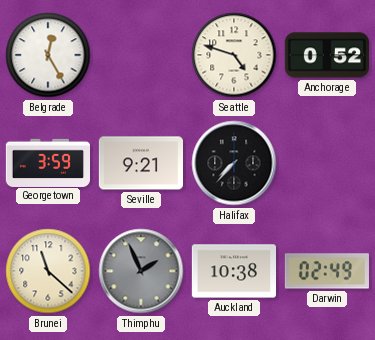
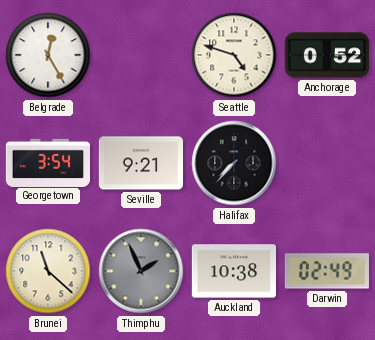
Georgetown: 3:59 -> 3:54
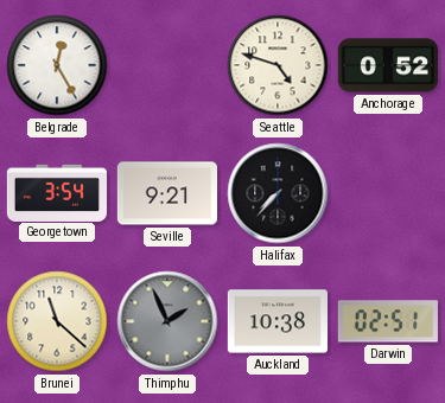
Darwin: 02:49 -> 02:51
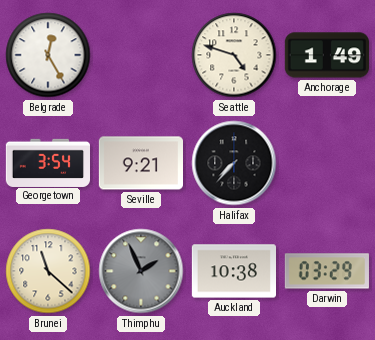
Anchorage: 0:52 -> 1:49
Darwin: 02:51 -> 03:29
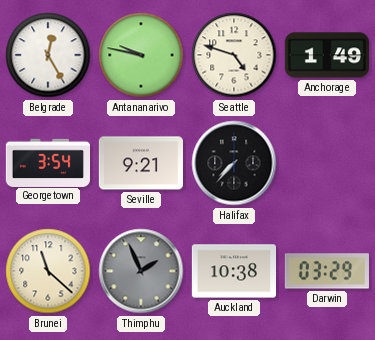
Antananarivo: none -> 9:47
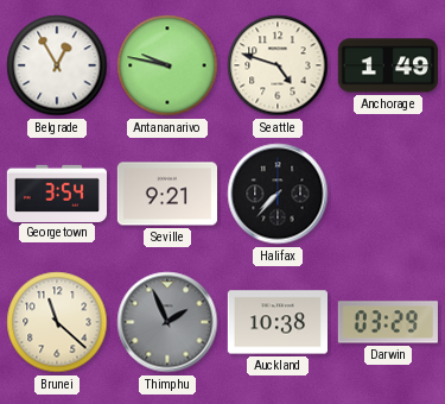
Belgrade: 12:25 -> 12:55
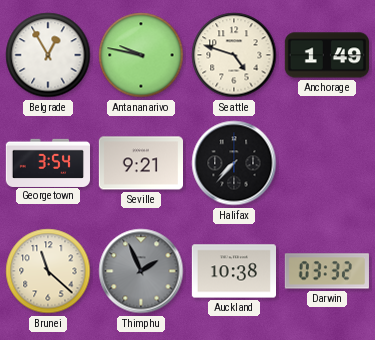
Darwin: 03:29 -> 03:32
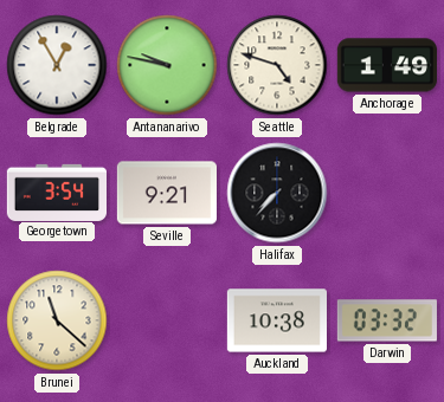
Thimphu: 1:56 -> none
